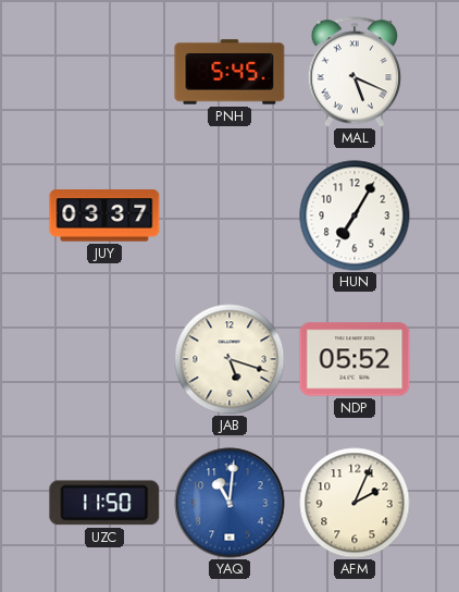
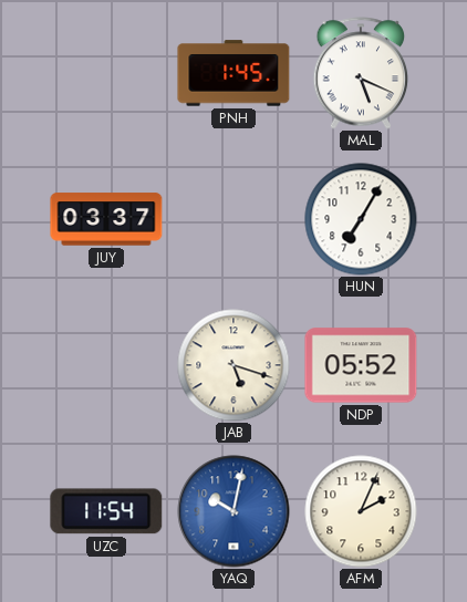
PNH: 5:45 -> 1:45
UZC: 11:50 -> 11:54
YAQ: 11:01 -> 10:02
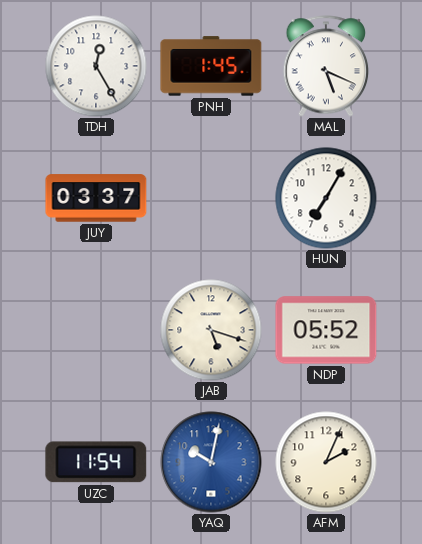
TDH: none -> 12:25
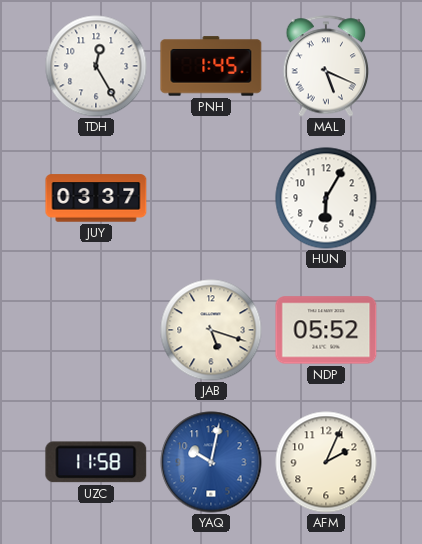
HUN: 7:05 -> 6:05
UZC: 11:54 -> 11:58
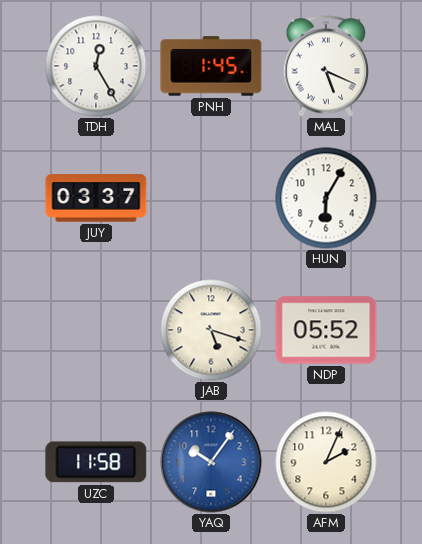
YAQ: 10:02 -> 10:06
